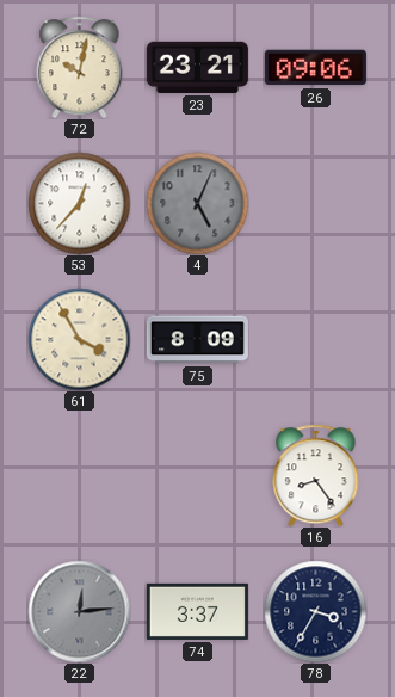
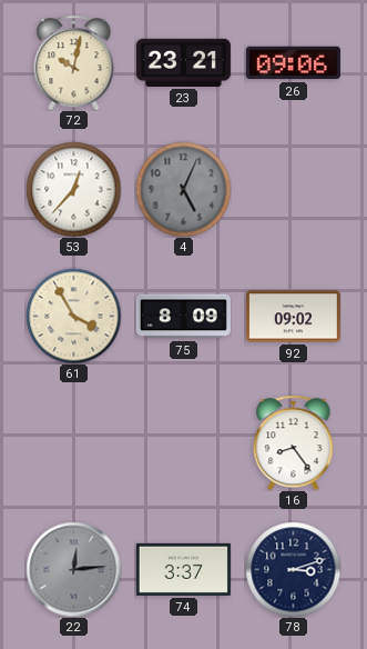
92: none -> 09:02
78: 3:35 -> 3:12
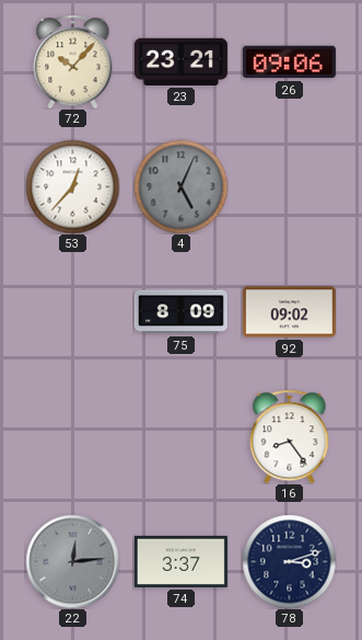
72: 10:02 -> 10:07
61: 3:55 -> none
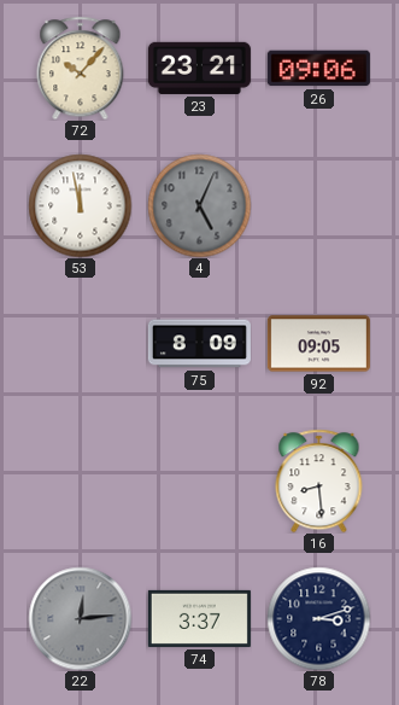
53: 12:37 -> 11:58
92: 09:02 -> 09:05
16: 8:24 -> 8:29
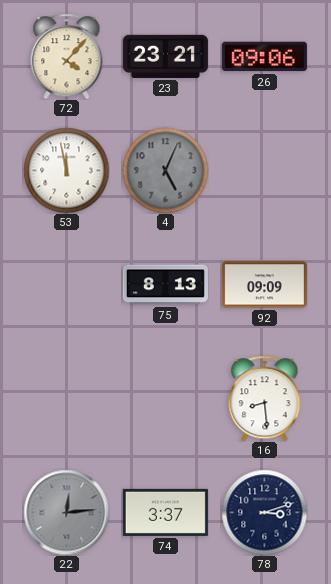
72: 10:07 -> 4:07
75: 8:09 -> 8:13
92: 09:05 -> 09:09
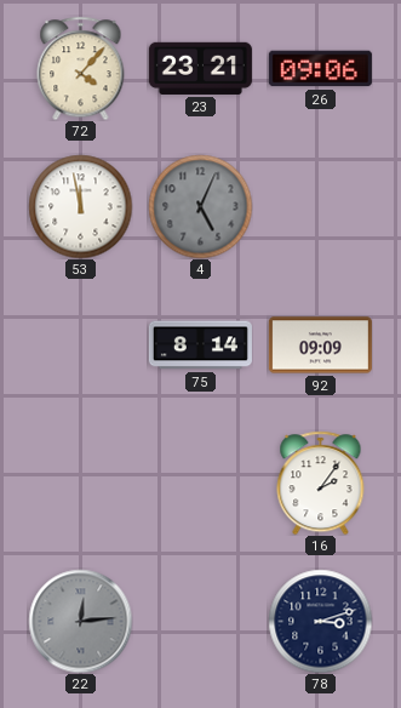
75: 8:13 -> 8:14
16: 8:29 -> 2:06
74: 3:37 -> none
